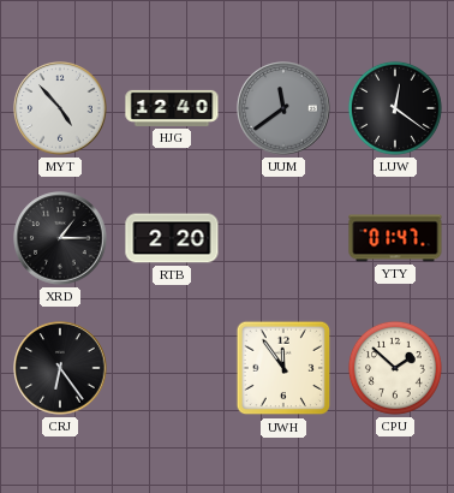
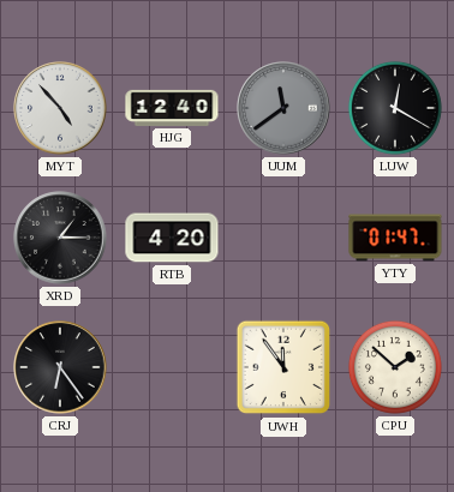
LUW: 12:21 -> 12:20
RTB: 2:20 -> 4:20
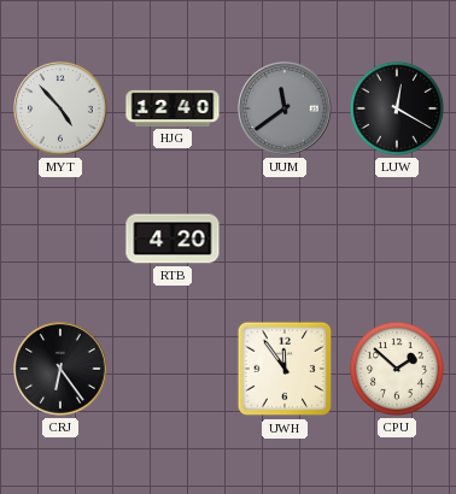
XRD: 1:15 -> none
YTY: 01:47 -> none
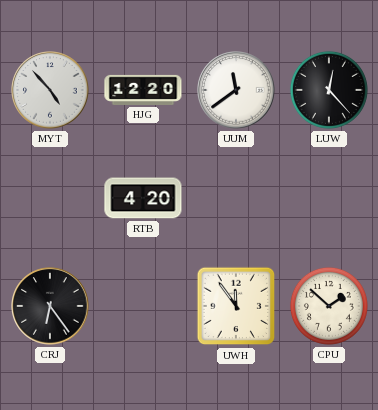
HJG: 12:40 -> 12:20
UUM dial: grey -> white
LUW: 12:20 -> 12:23
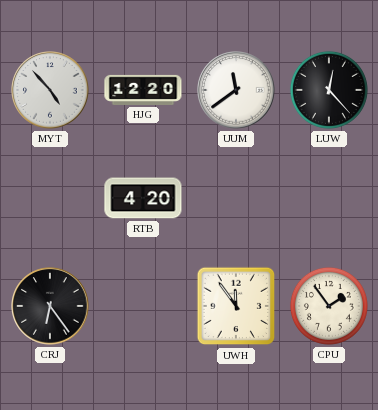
CPU: 1:52 -> 1:54
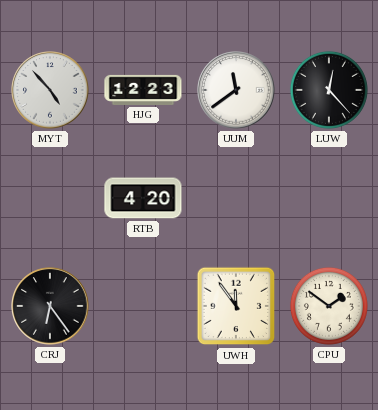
HJG: 12:20 -> 12:23
CPU: 1:54 -> 1:51
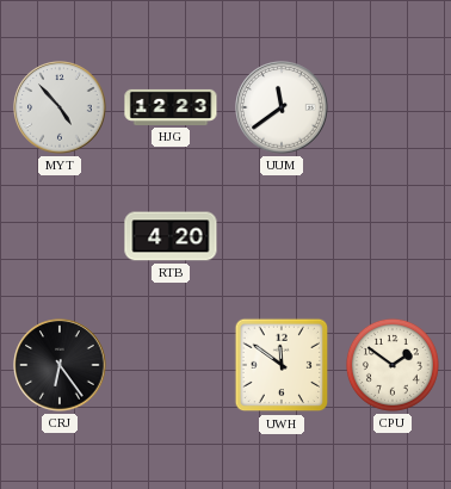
LUW: 12:23 -> none
UWH: 11:54 -> 11:51
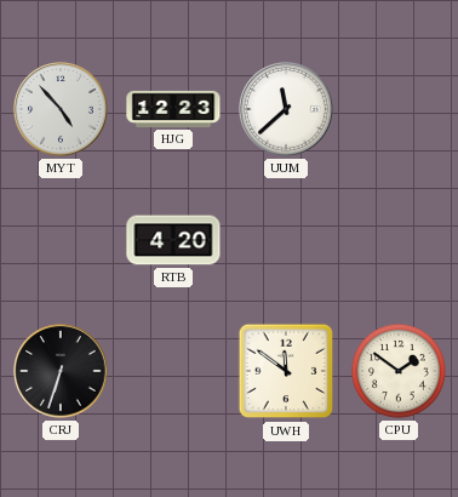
UUM: 11:39 -> 11:38
CRJ: 6:24 -> 6:33
